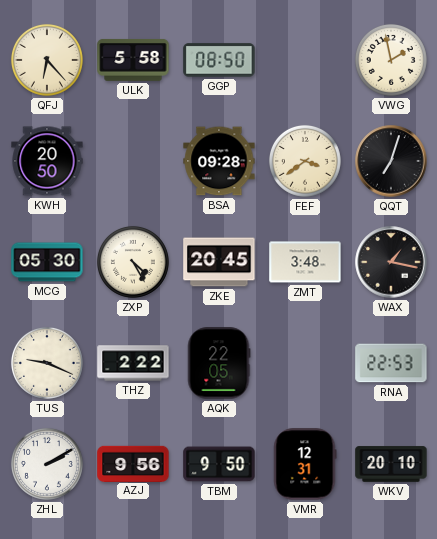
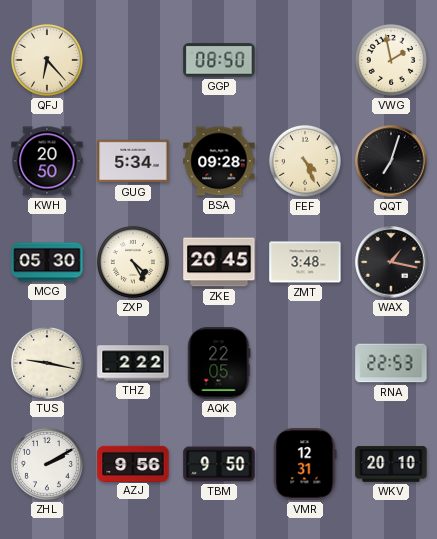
ULK: 5:58 -> none
GUG: none -> 5:34
FEF: 3:39 -> 4:26
TUS: 9:19 -> 9:17
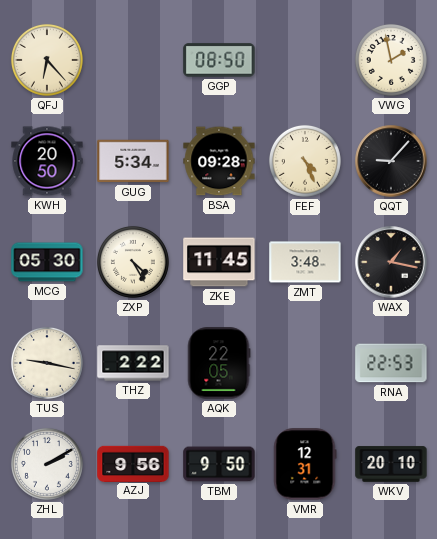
QQT: 7:03 -> 9:07
ZKE: 20:45 -> 11:45
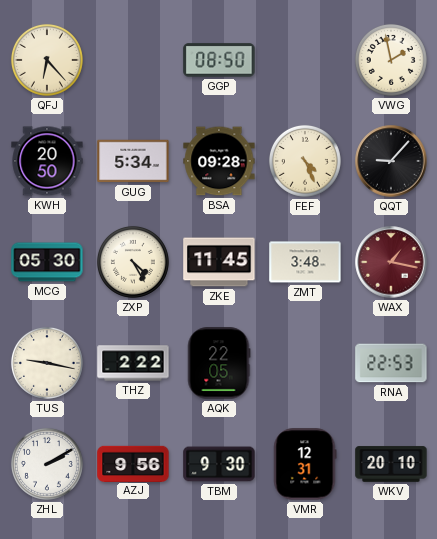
WAX dial: black -> burgundy
TBM: 9:50 -> 9:30
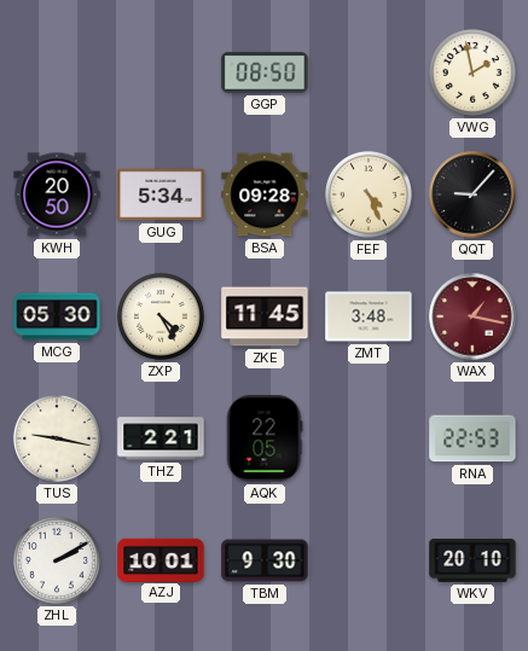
QFJ: 6:23 -> none
THZ: 2:22 -> 2:21
AZJ: 9:56 -> 10:01
VMR: 12:31 -> none
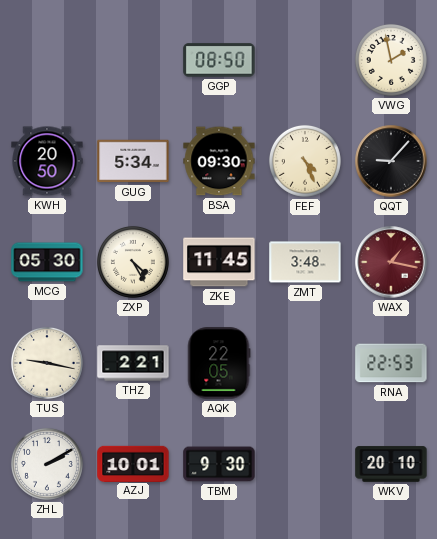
BSA: 09:28 -> 09:30
